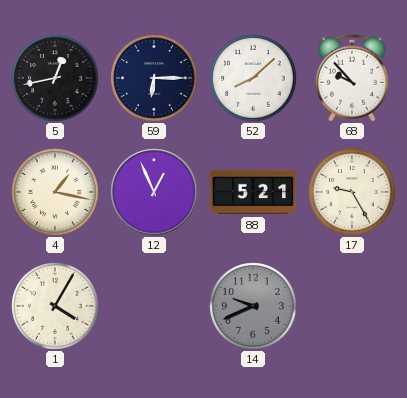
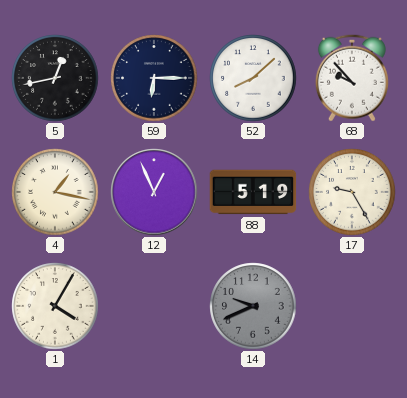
88: 5:21 -> 5:19
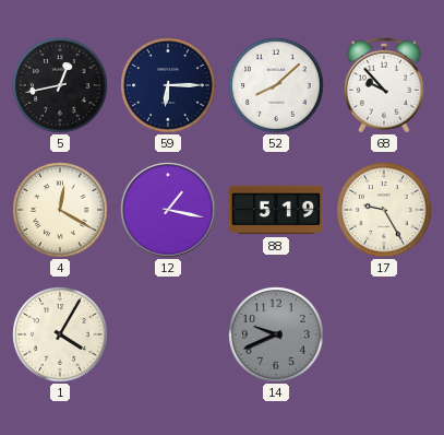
4: 1:17 -> 12:20
12: 12:56 -> 1:17
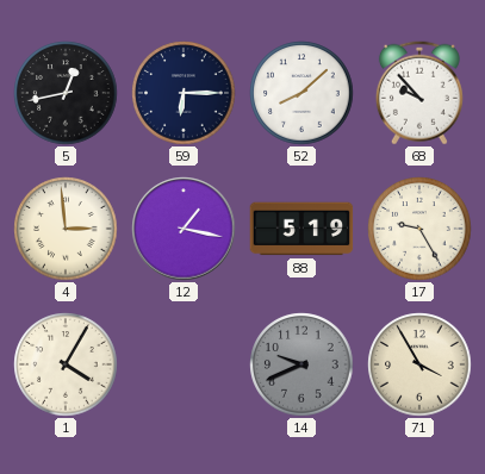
4: 12:20 -> 2:59
71: none -> 3:55
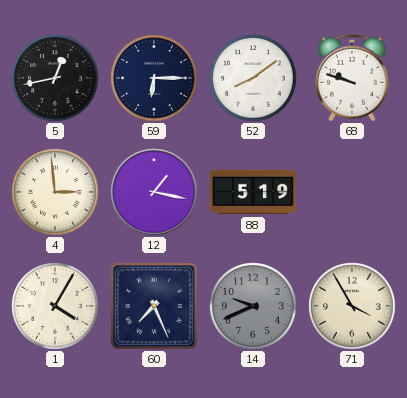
52: 8:08 -> 8:09
68: 9:53 -> 9:48
17: 9:25 -> none
60: none -> 7:26
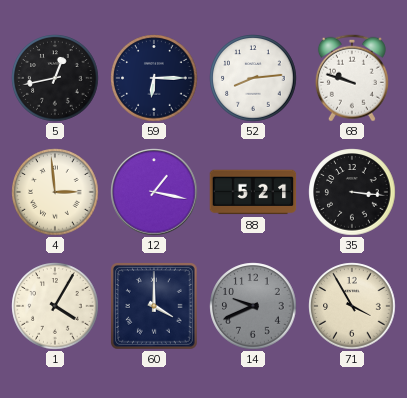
52: 8:09 -> 8:14
88: 5:19 -> 5:21
35: none -> 3:16
60: 7:26 -> 4:00
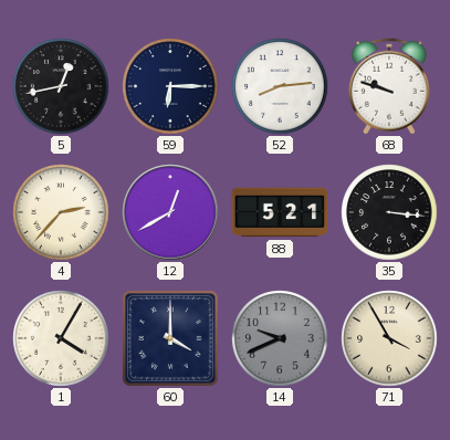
4: 2:59 -> 2:37
12: 1:17 -> 12:40
